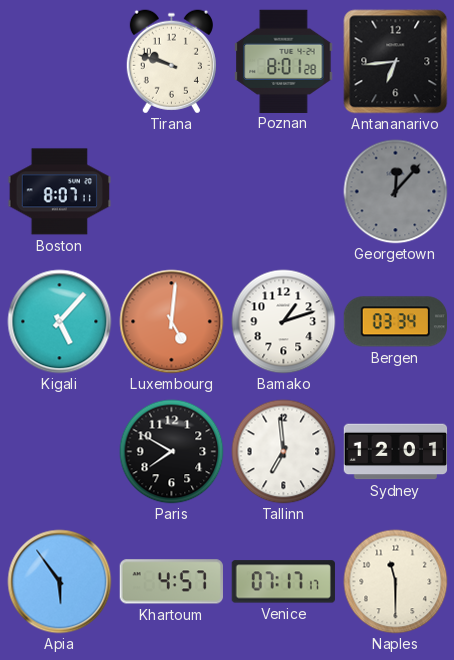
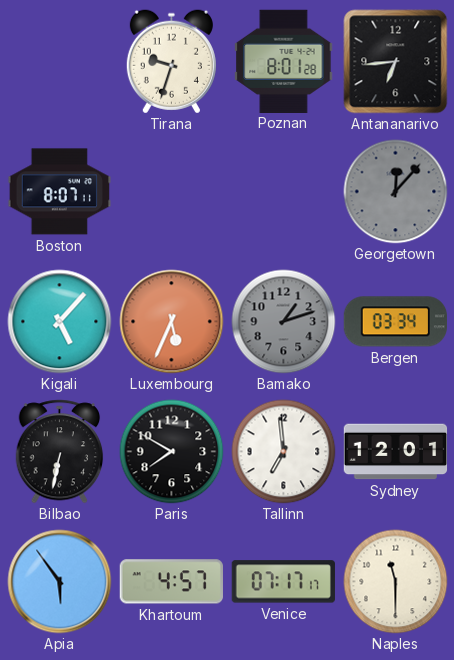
Tirana: 9:48 -> 9:33
Luxembourg: 5:01 -> 5:34
Bamako dial: white -> grey
Bilbao: none -> 6:32
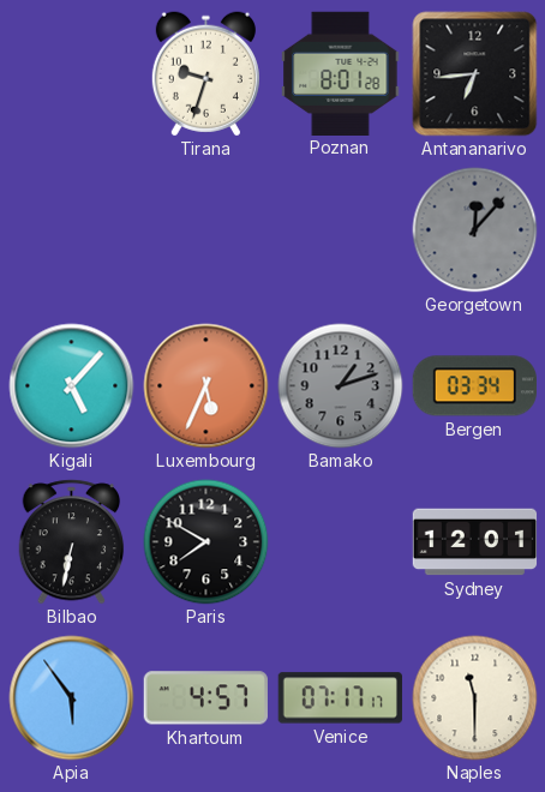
Boston: 8:07 -> none
Tallinn: 6:59 -> none
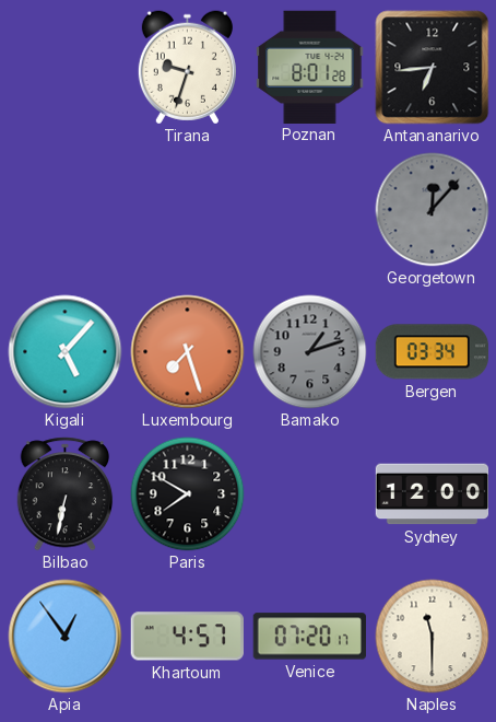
Luxembourg: 5:34 -> 7:27
Sydney: 12:01 -> 12:00
Apia: 5:54 -> 12:54
Venice: 07:17 -> 07:20
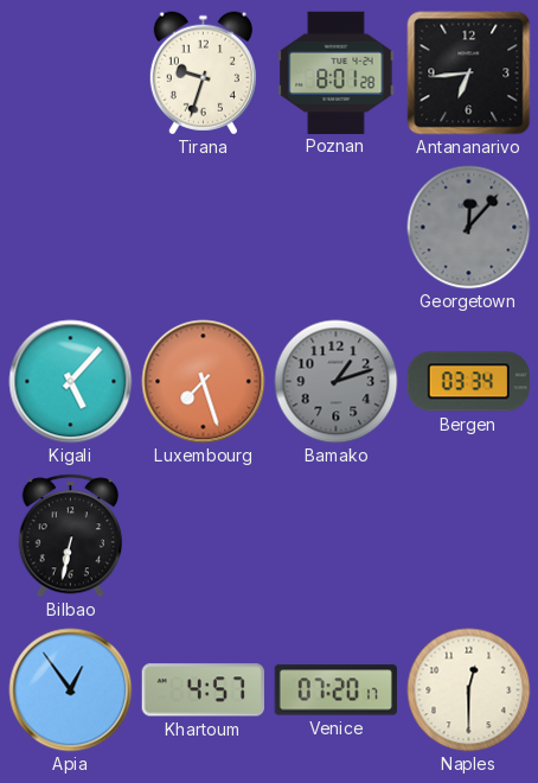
Paris: 7:50 -> none
Sydney: 12:00 -> none
Naples: 11:30 -> 12:30
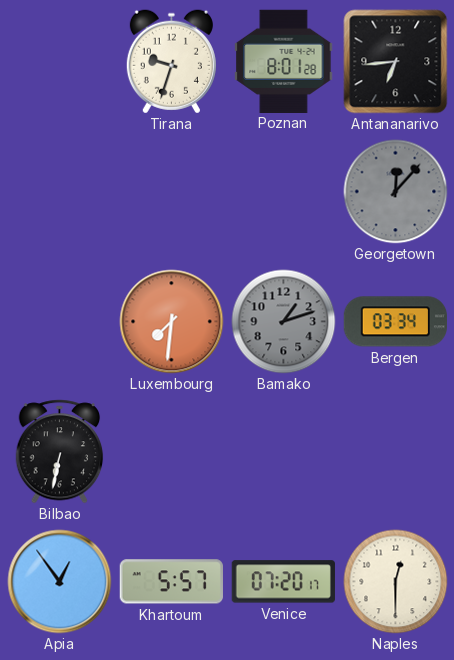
Kigali: 5:07 -> none
Luxembourg: 7:27 -> 7:31
Khartoum: 4:57 -> 5:57
